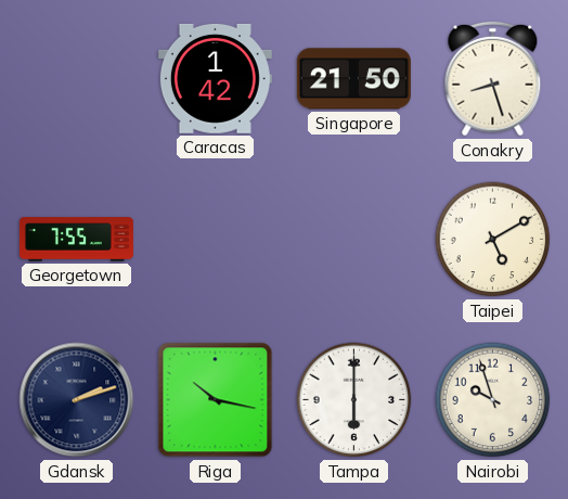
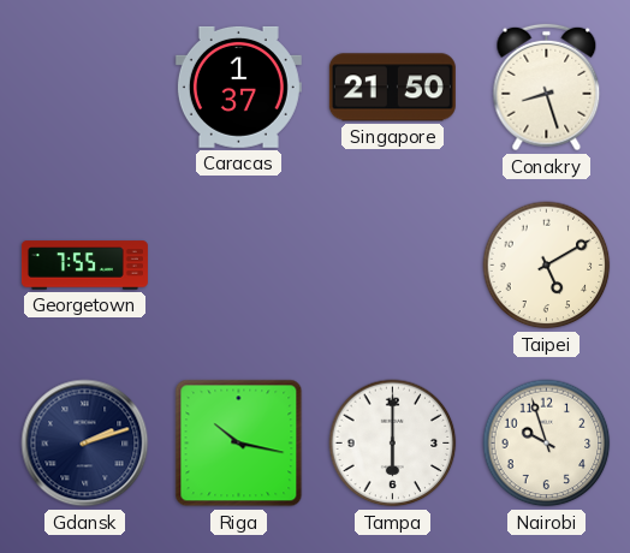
Caracas: 1:42 -> 1:37
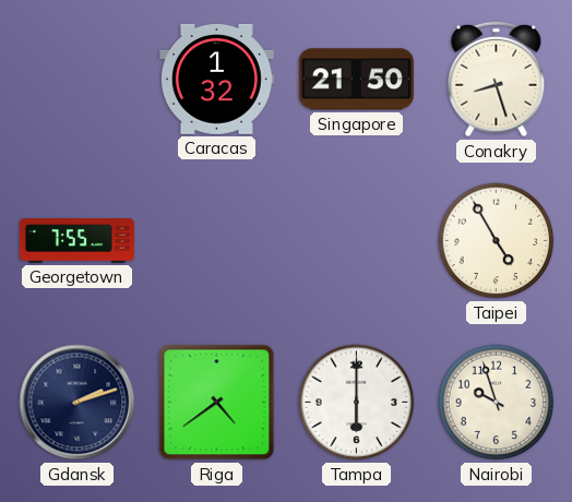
Caracas: 1:37 -> 1:32
Taipei: 5:10 -> 4:55
Riga: 10:17 -> 4:39
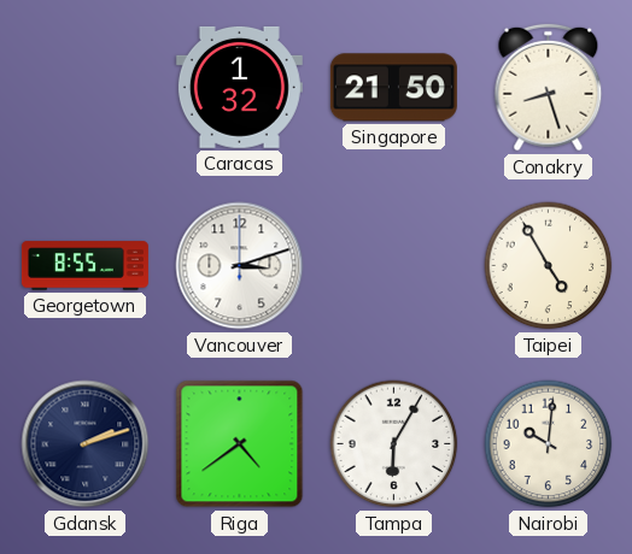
Georgetown: 7:55 -> 8:55
Vancouver: none -> 3:12
Tampa: 6:00 -> 6:05
Nairobi: 9:57 -> 10:01
